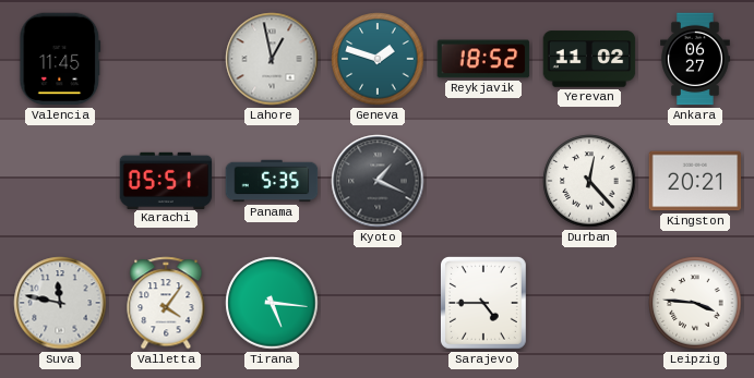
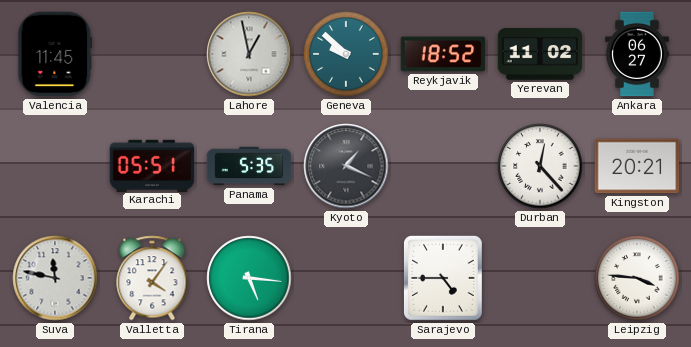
Geneva: 1:48 -> 9:52
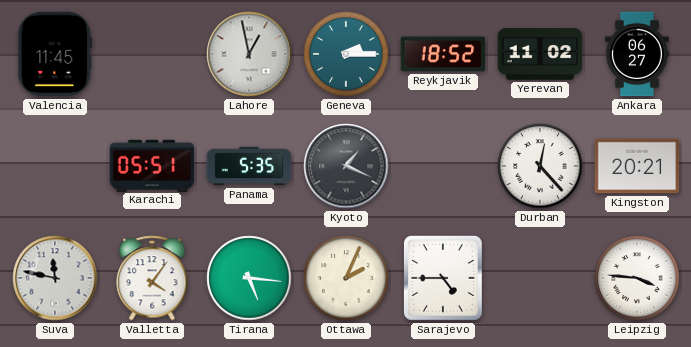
Geneva: 9:52 -> 2:15
Ottawa: none -> 2:04
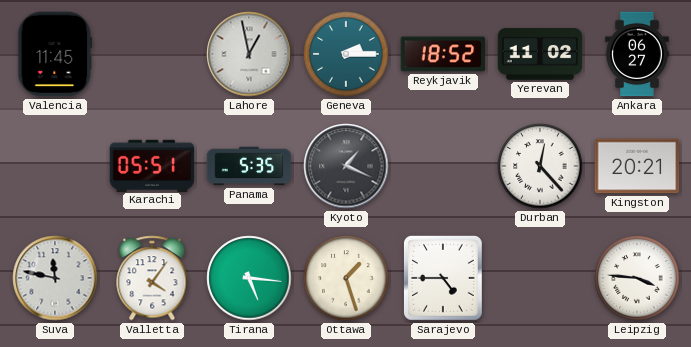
Ottawa: 2:04 -> 1:27
